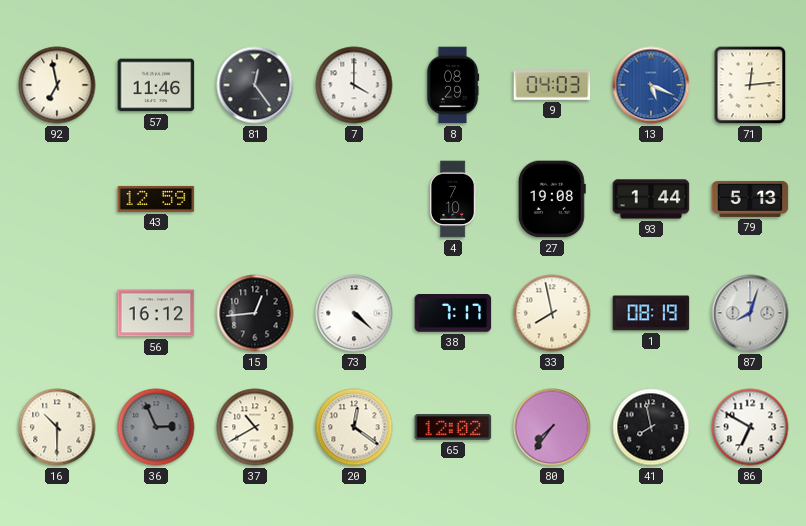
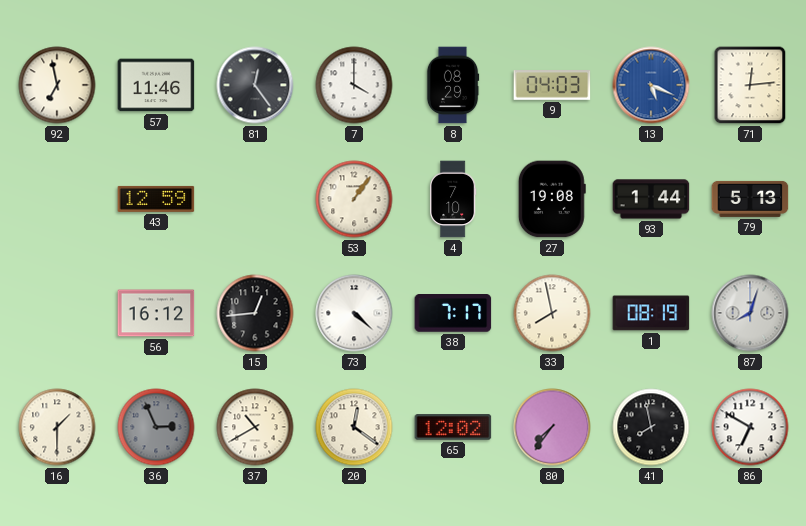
53: none -> 1:06
16: 10:30 -> 1:30
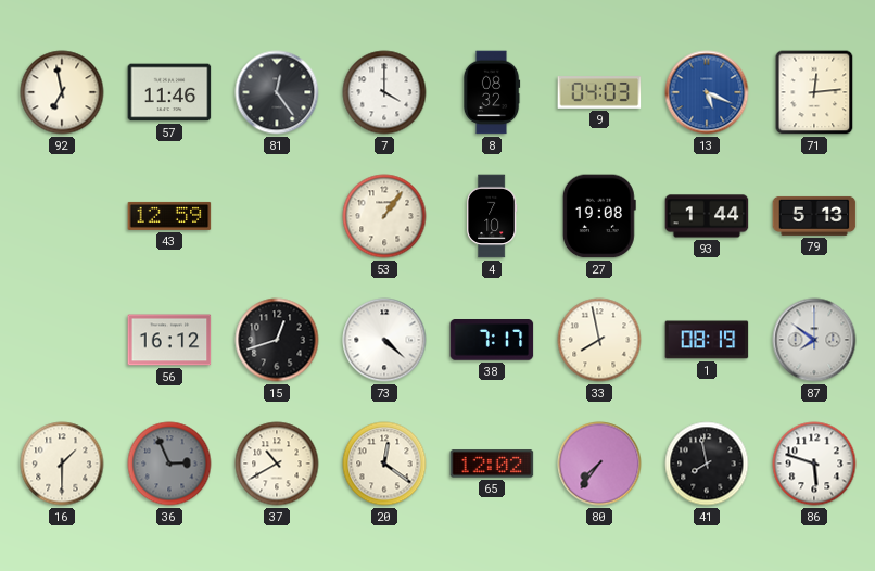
8: 08:29 -> 08:32
15: 12:44 -> 12:42
87: 8:03 -> 7:51
86: 6:50 -> 5:48
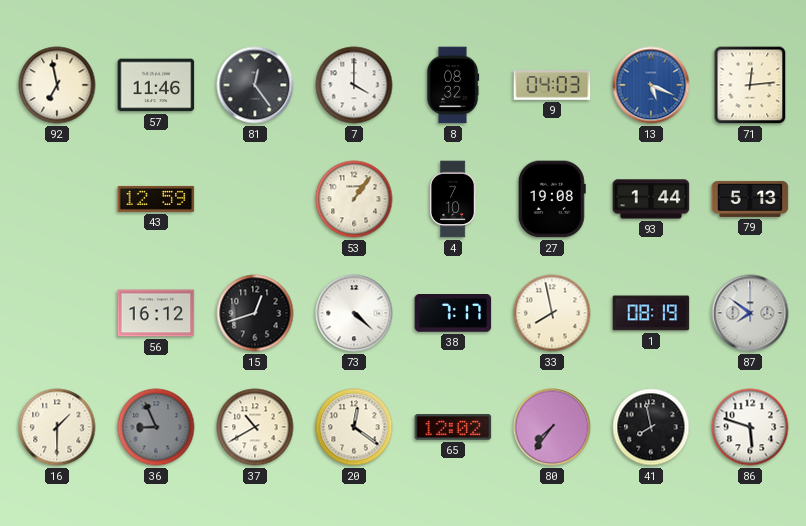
36: 2:56 -> 8:56
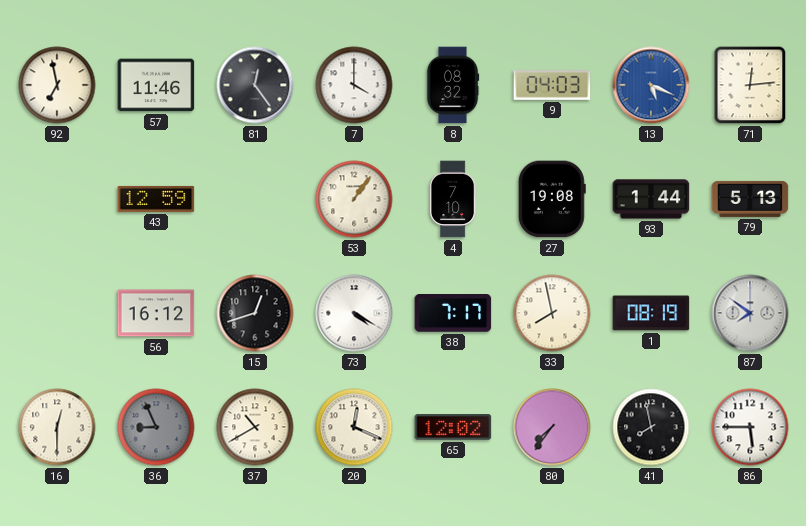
73: 4:22 -> 4:20
16: 1:30 -> 12:30
20: 12:21 -> 12:19
86: 5:48 -> 5:45
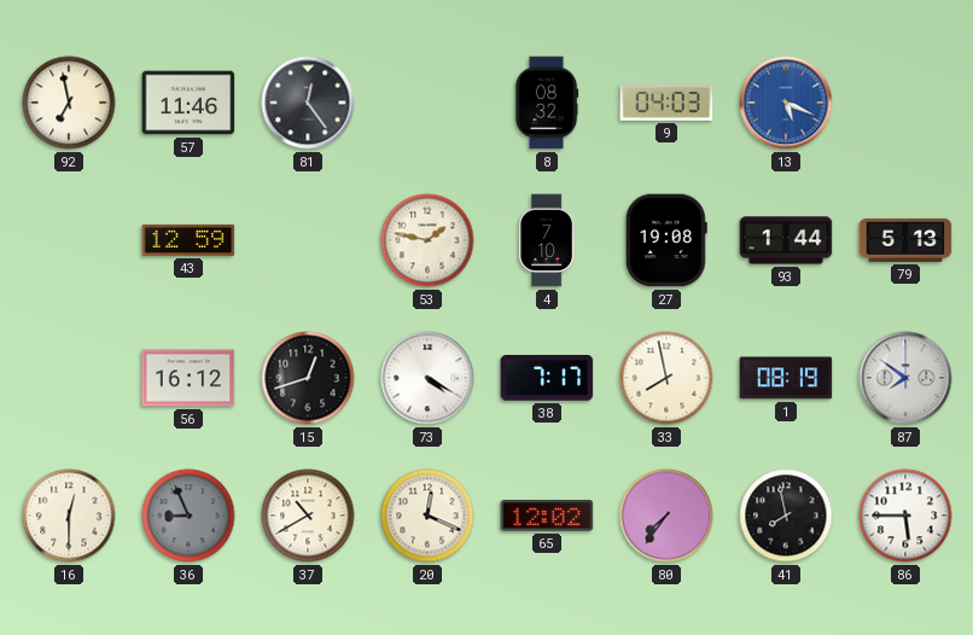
7: 4:00 -> none
71: 12:14 -> none
53: 1:06 -> 1:47
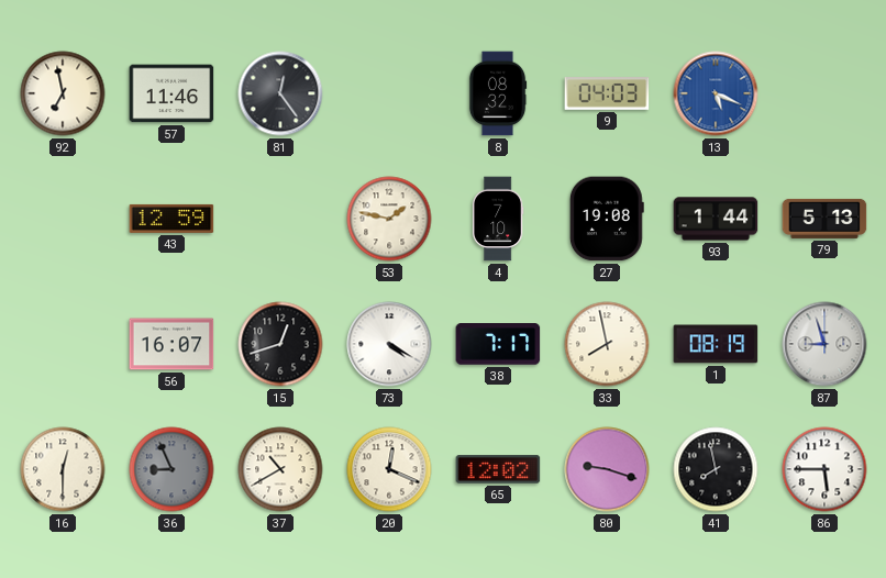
56: 16:12 -> 16:07
87: 7:51 -> 8:57
80: 7:36 -> 9:18
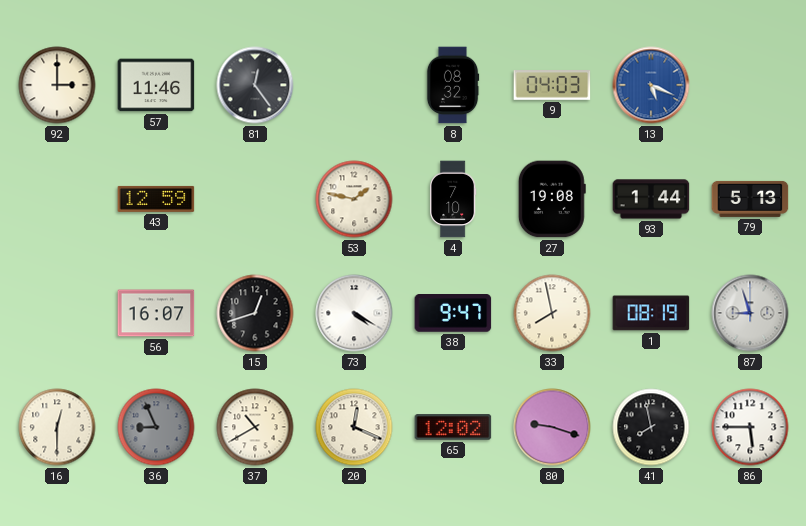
92: 6:58 -> 3:00
38: 7:17 -> 9:47
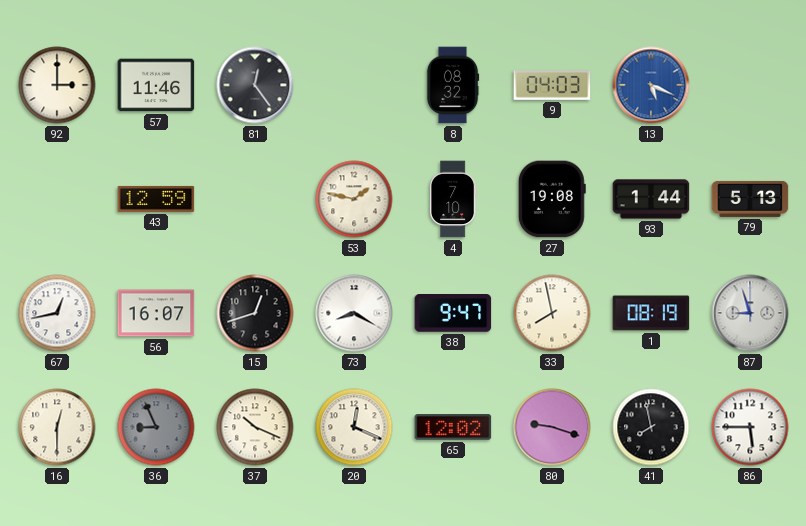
67: none -> 12:43
73: 4:20 -> 8:20
37: 10:40 -> 10:19
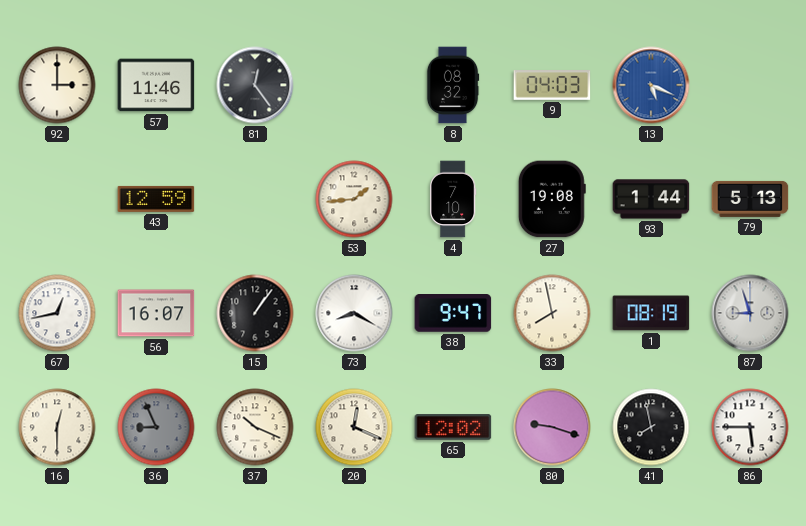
53: 1:47 -> 1:44
15: 12:42 -> 1:06
